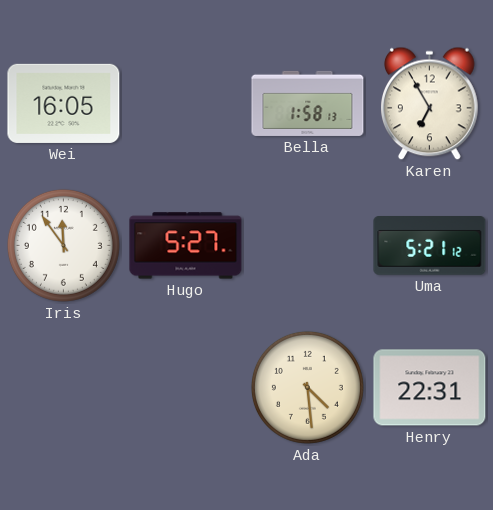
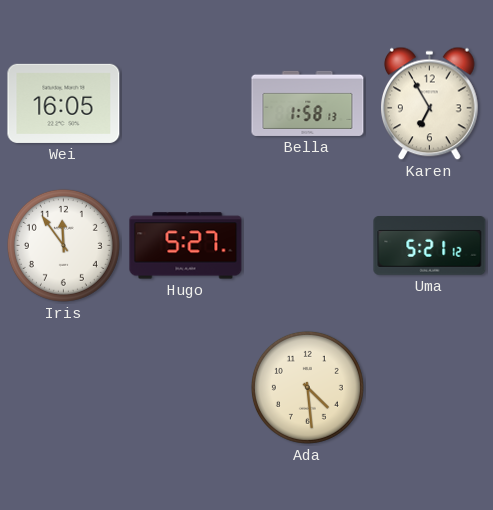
Henry: 22:31 -> none
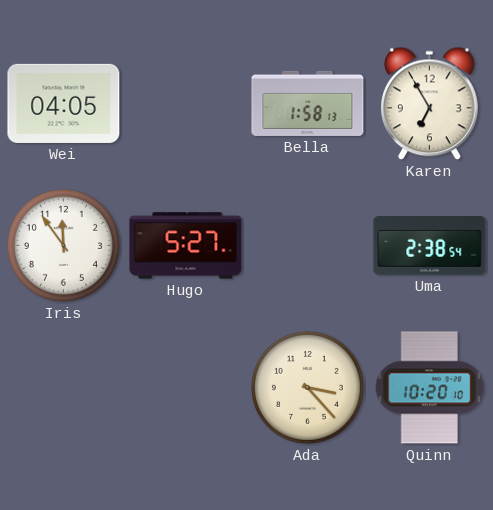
Wei: 16:05 -> 04:05
Uma: 5:21 -> 2:38
Ada: 4:29 -> 3:23
Quinn: none -> 10:20
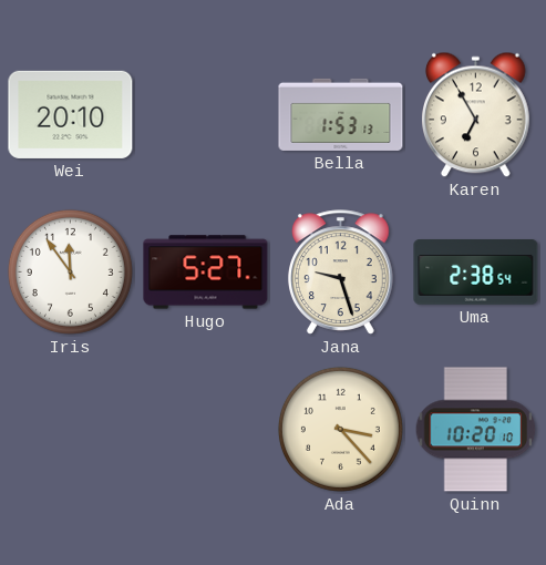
Wei: 04:05 -> 20:10
Bella: 1:58 -> 1:53
Jana: none -> 9:27
